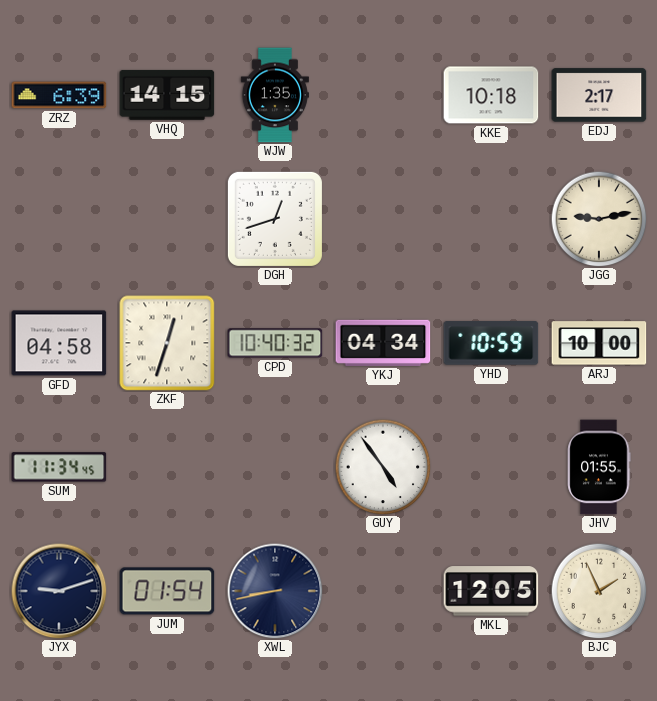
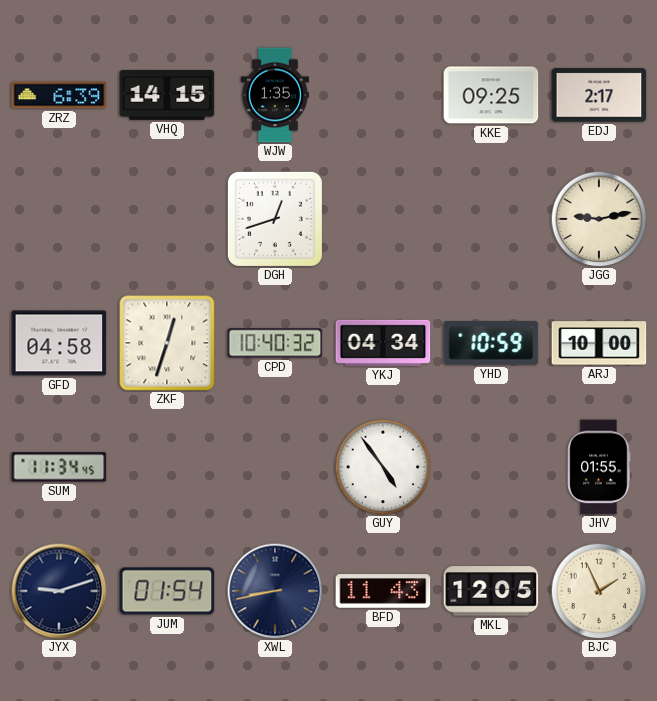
KKE: 10:18 -> 09:25
BFD: none -> 11:43
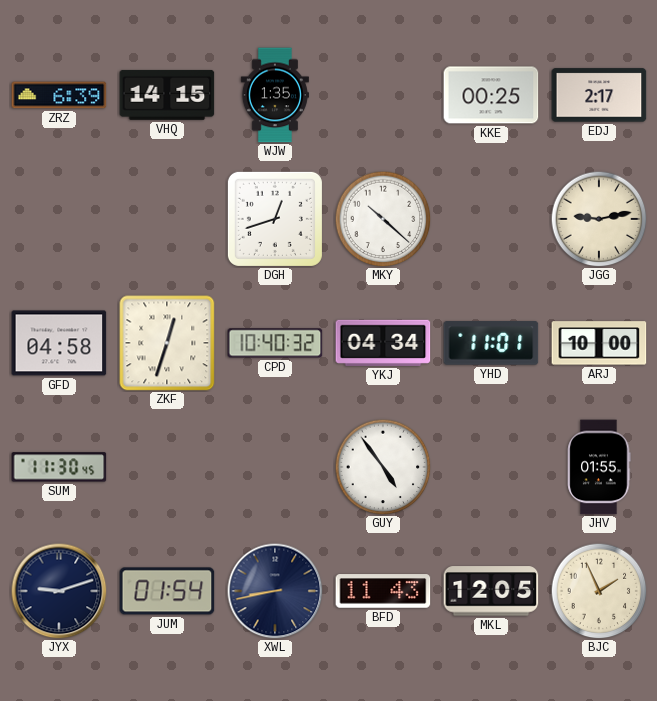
KKE: 09:25 -> 00:25
MKY: none -> 10:22
YHD: 10:59 -> 11:01
SUM: 11:34 -> 11:30
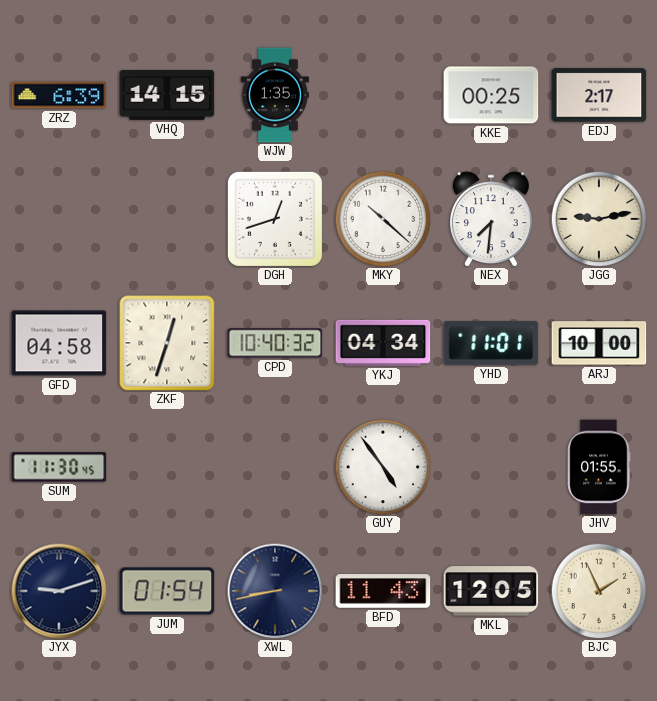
NEX: none -> 7:31
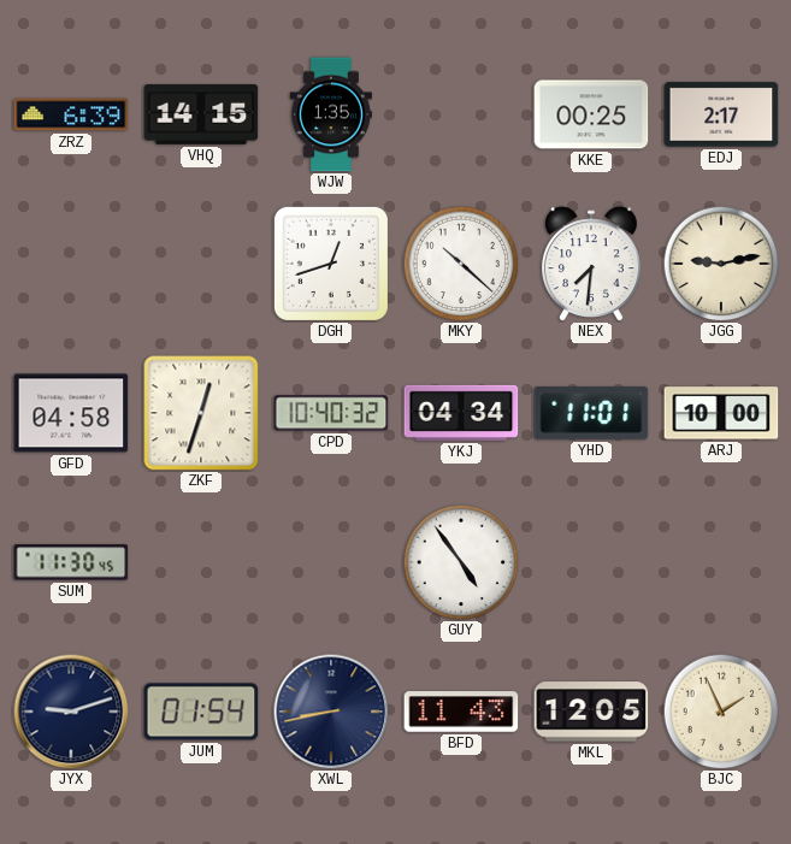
JHV: 01:55 -> none
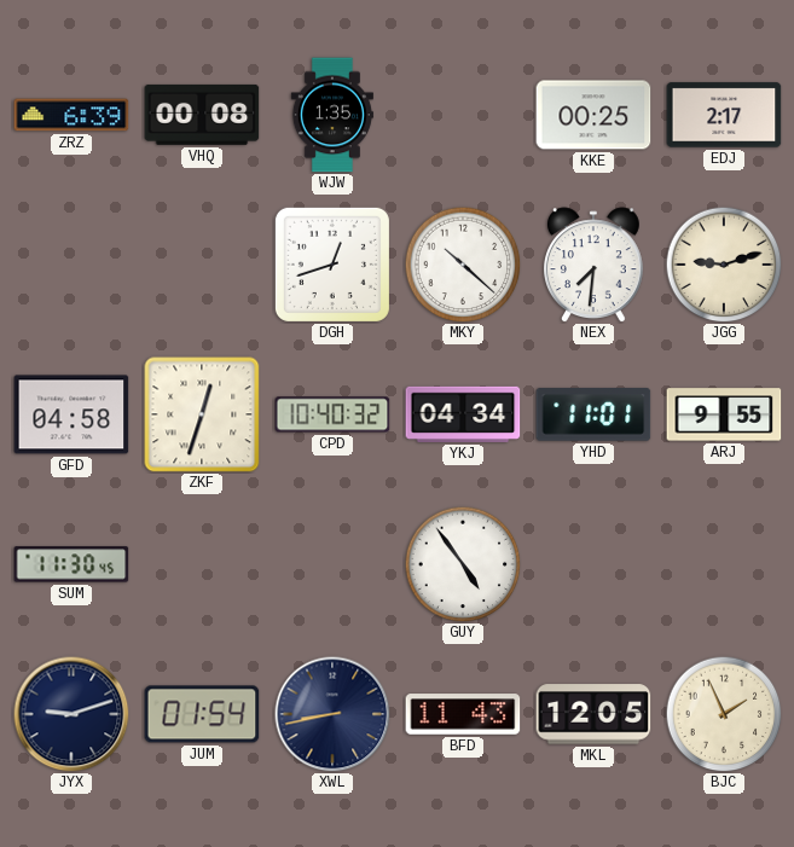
VHQ: 14:15 -> 00:08
JGG: 9:13 -> 9:12
ARJ: 10:00 -> 9:55
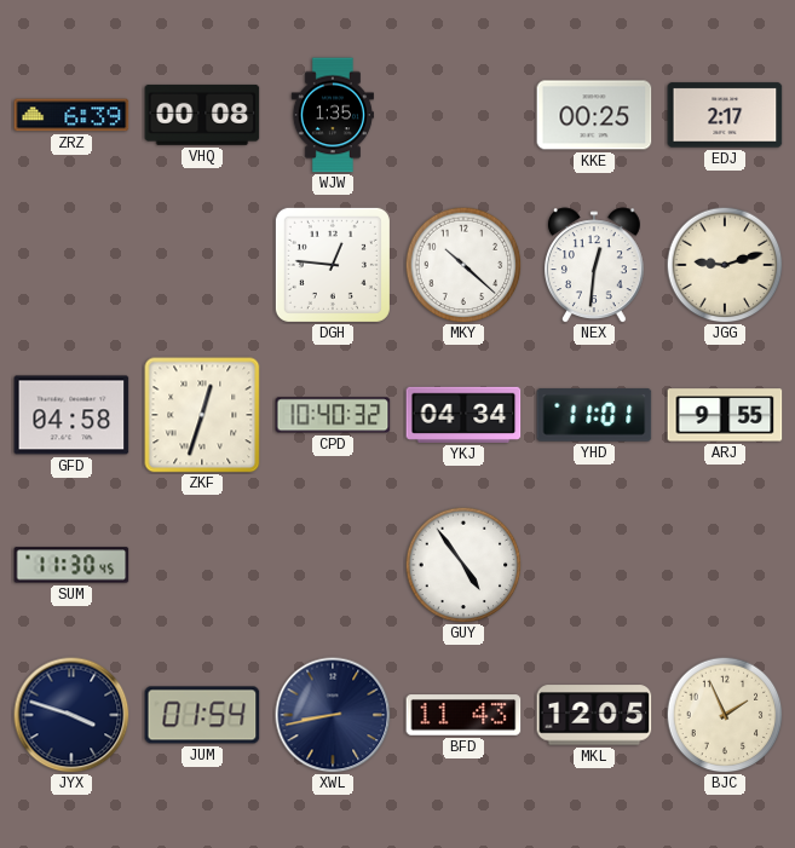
DGH: 12:42 -> 12:46
NEX: 7:31 -> 12:31
JYX: 9:12 -> 3:48
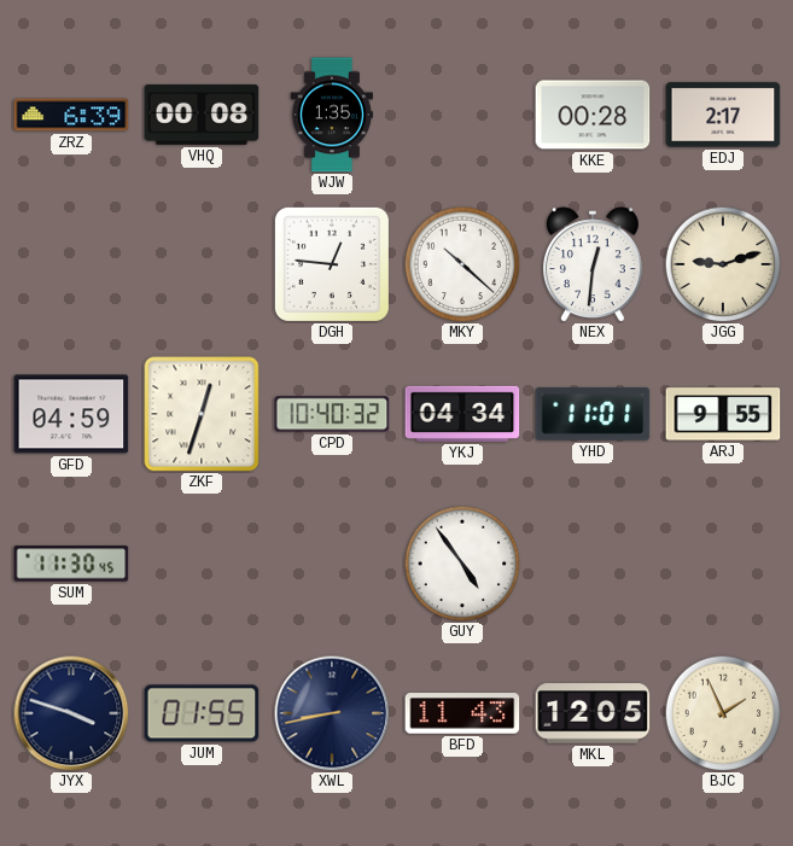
KKE: 00:25 -> 00:28
GFD: 04:58 -> 04:59
JUM: 01:54 -> 01:55
